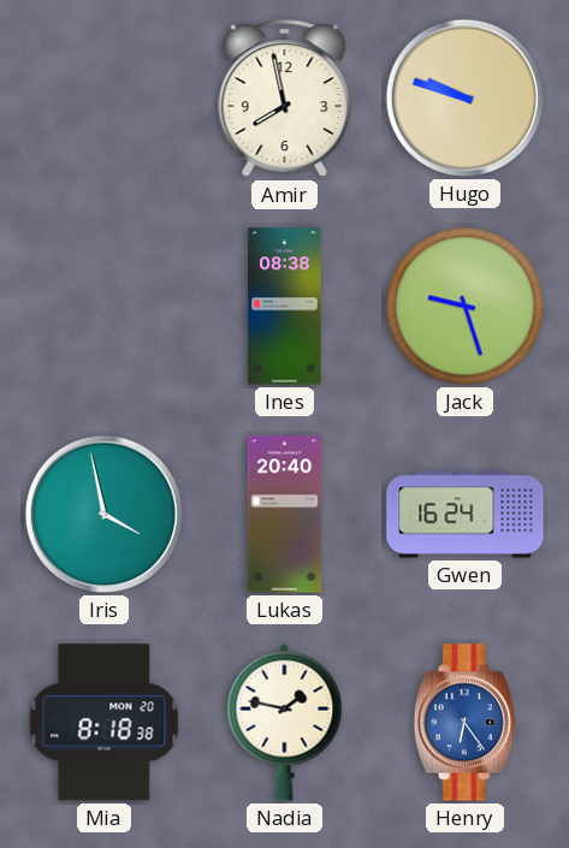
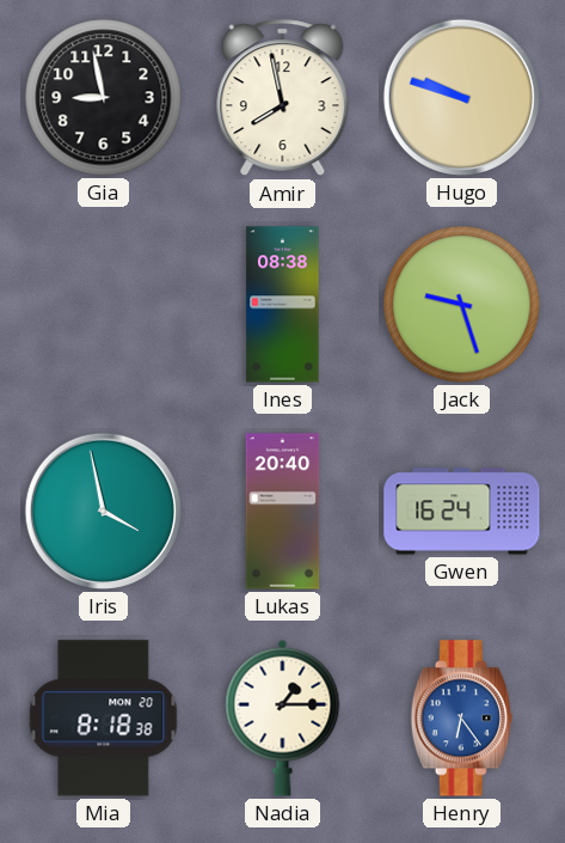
Gia: none -> 8:58
Nadia: 1:47 -> 1:15
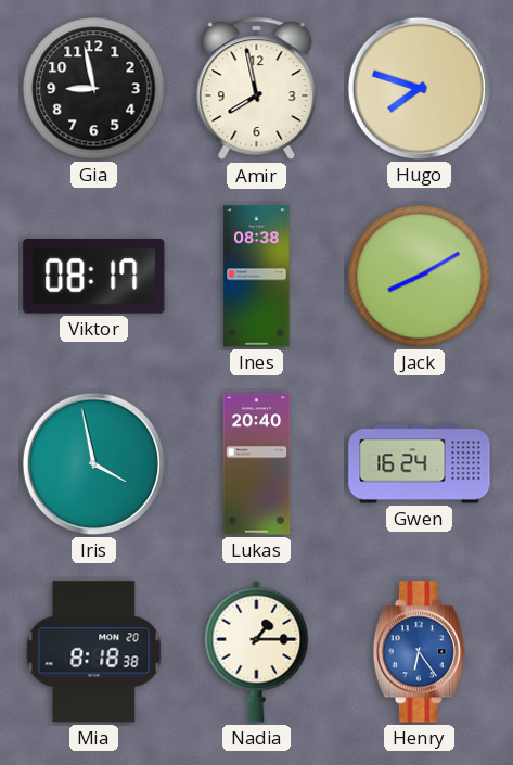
Hugo: 9:48 -> 7:48
Viktor: none -> 08:17
Jack: 9:27 -> 8:10
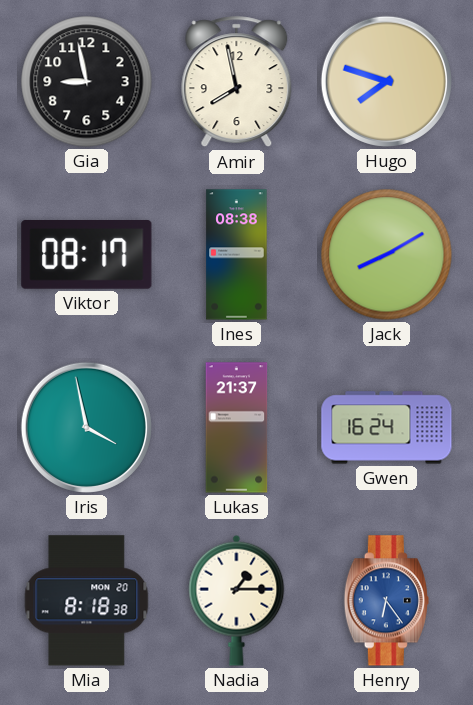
Lukas: 20:40 -> 21:37
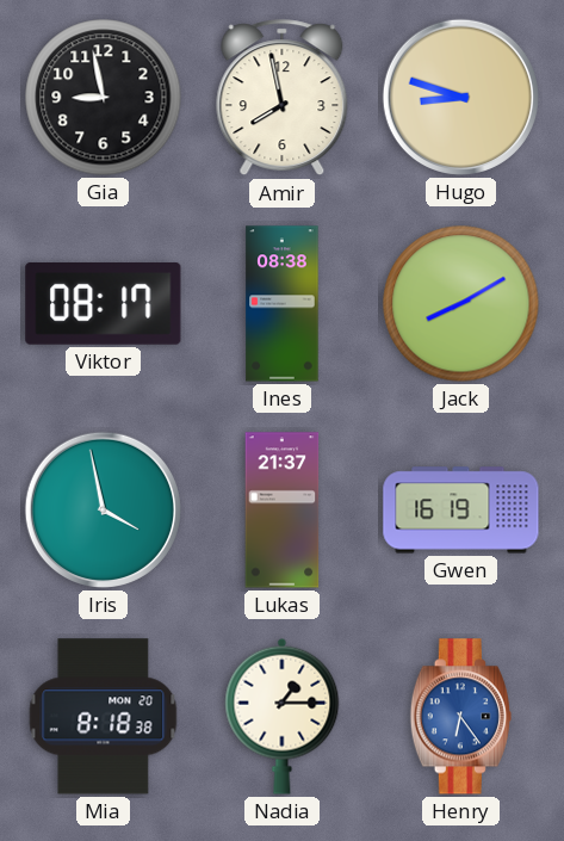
Hugo: 7:48 -> 8:48
Gwen: 16:24 -> 16:19
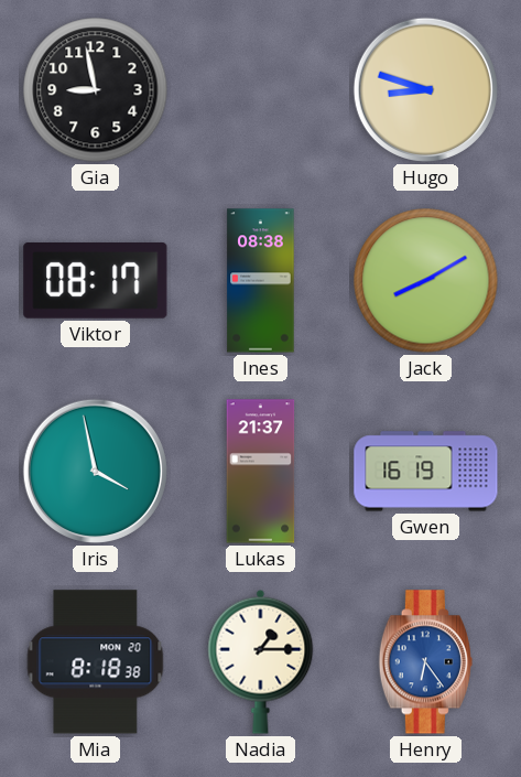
Amir: 7:58 -> none
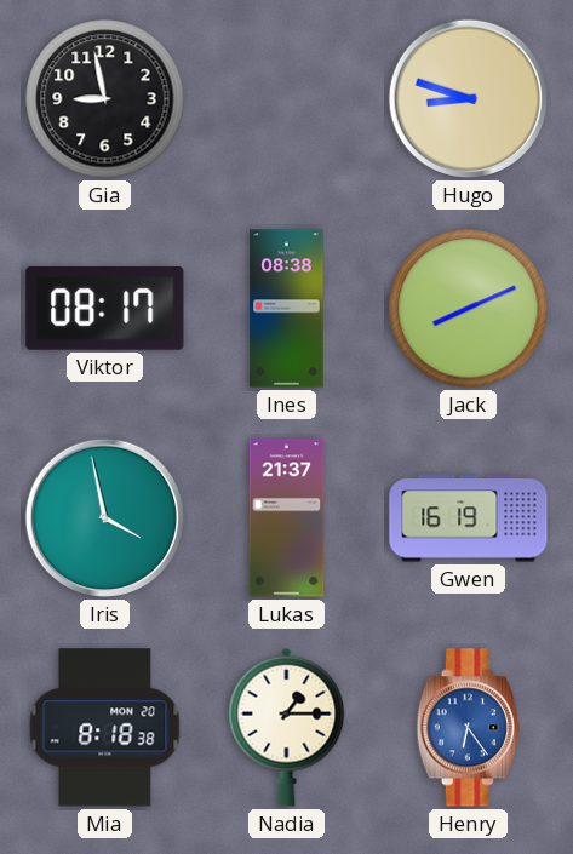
Jack: 8:10 -> 8:11
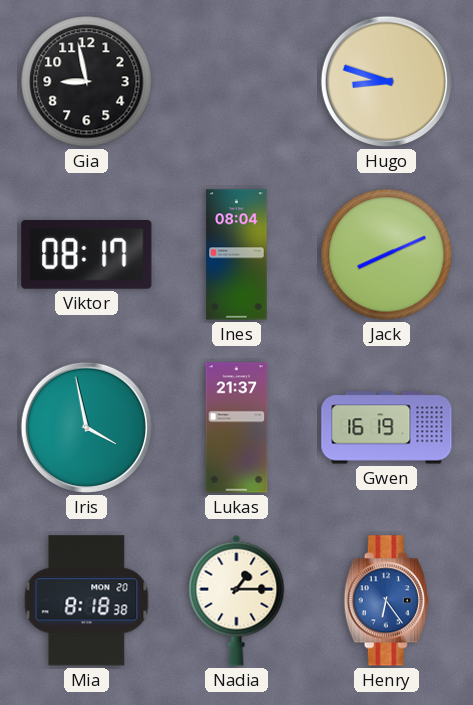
Ines: 08:38 -> 08:04
